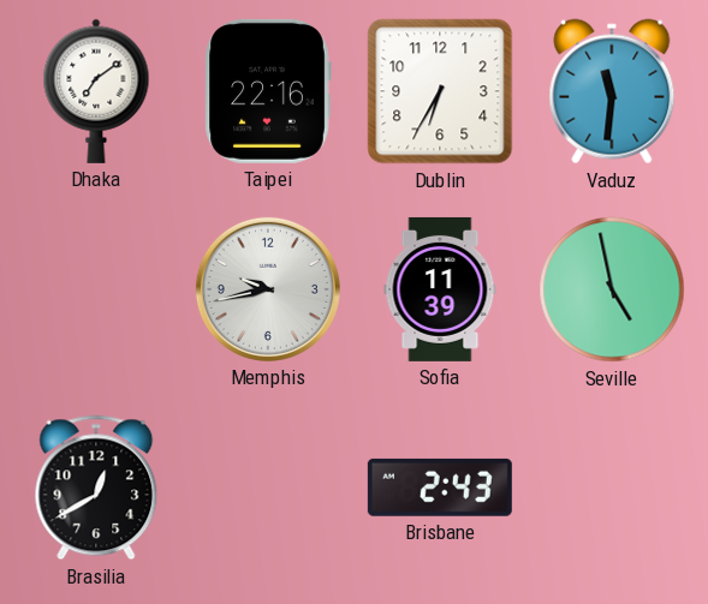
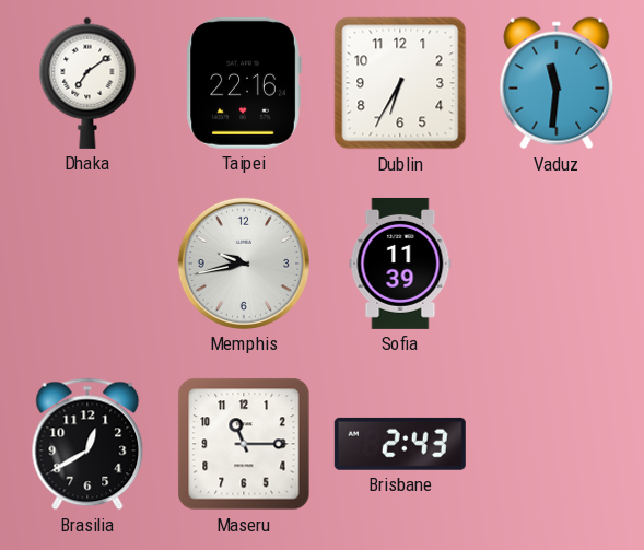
Seville: 4:58 -> none
Maseru: none -> 11:15
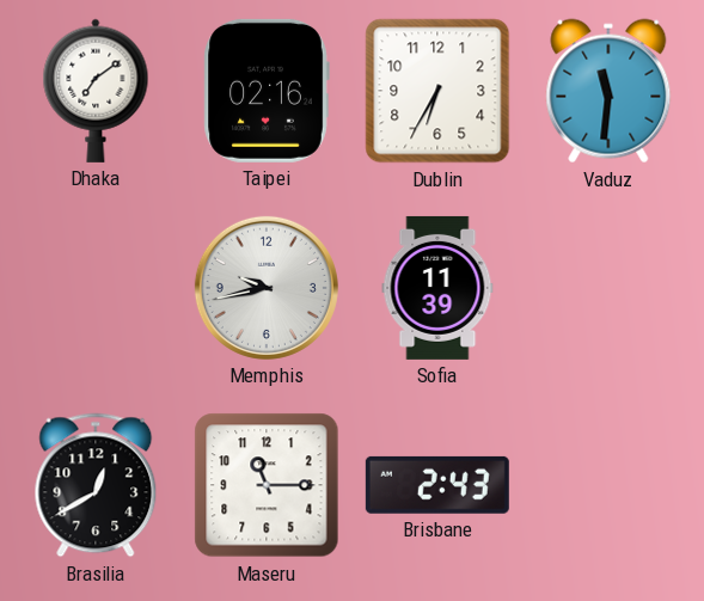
Taipei: 22:16 -> 02:16
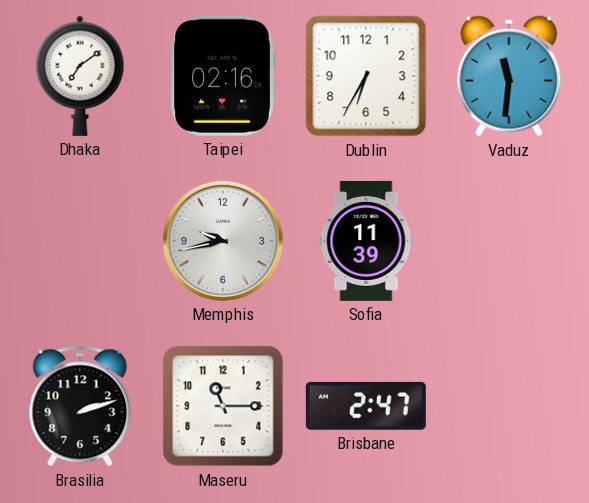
Brasilia: 12:40 -> 2:12
Brisbane: 2:43 -> 2:47
